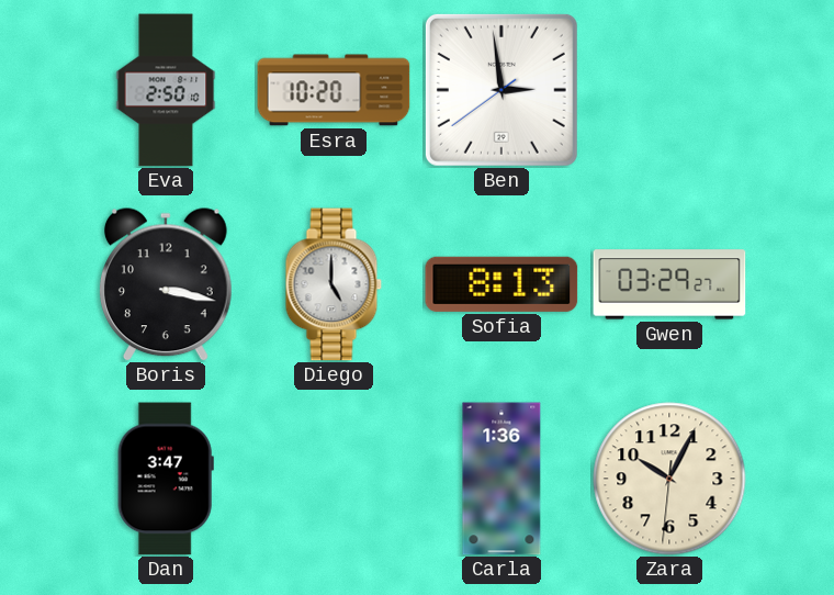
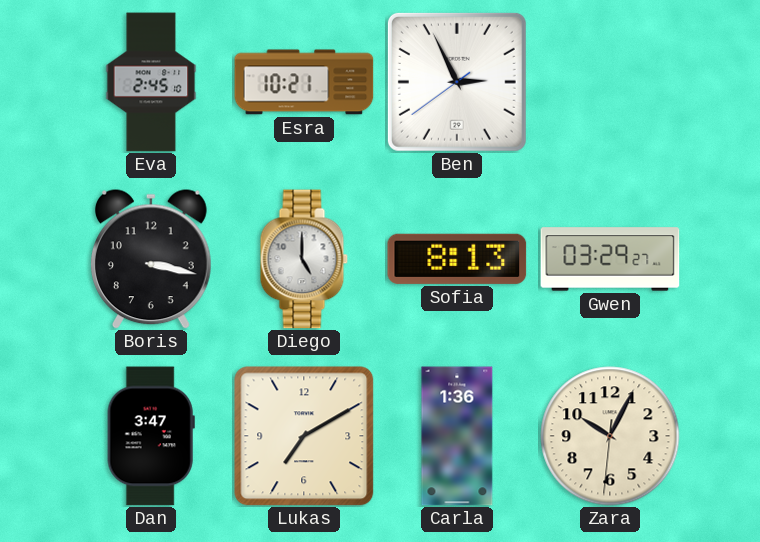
Eva: 2:50 -> 2:45
Esra: 10:20 -> 10:21
Ben: 2:58 -> 2:55
Lukas: none -> 7:10
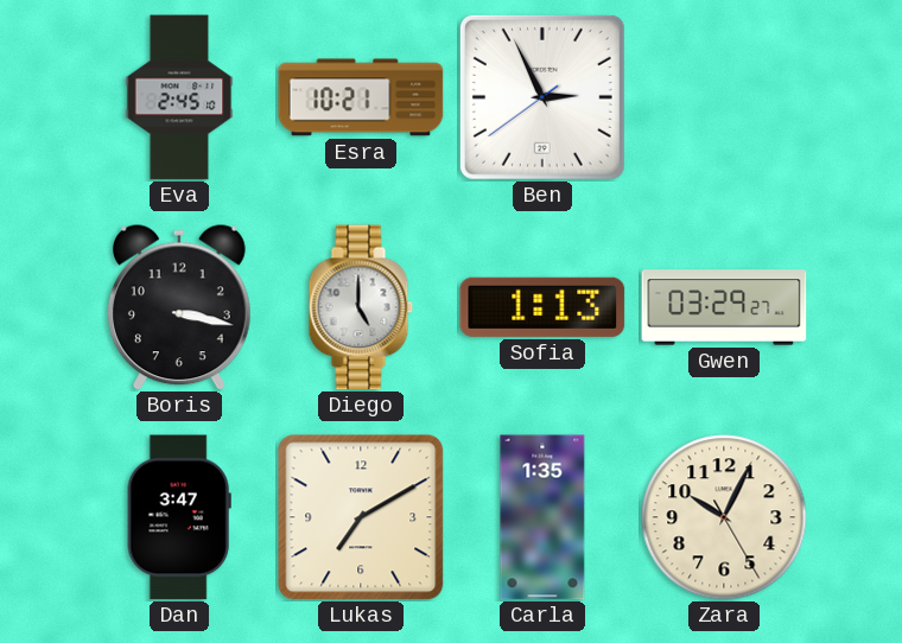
Sofia: 8:13 -> 1:13
Carla: 1:36 -> 1:35
Zara: 10:04:31 -> 10:04:25
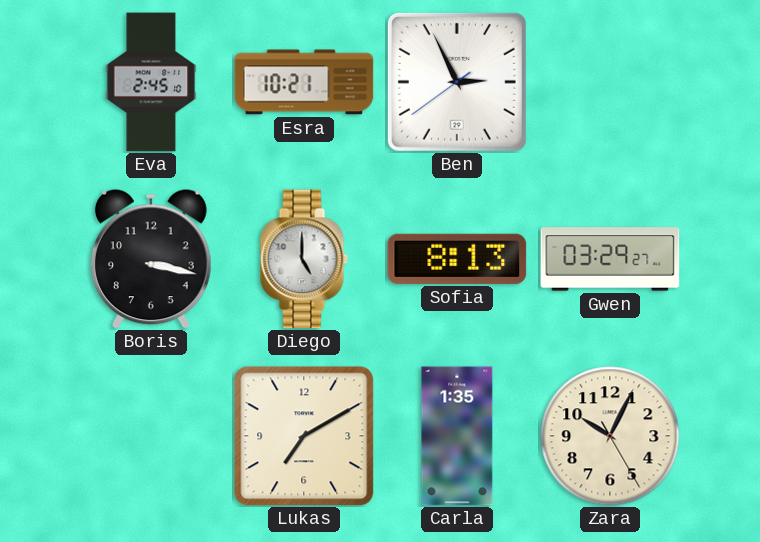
Sofia: 1:13 -> 8:13
Dan: 3:47 -> none
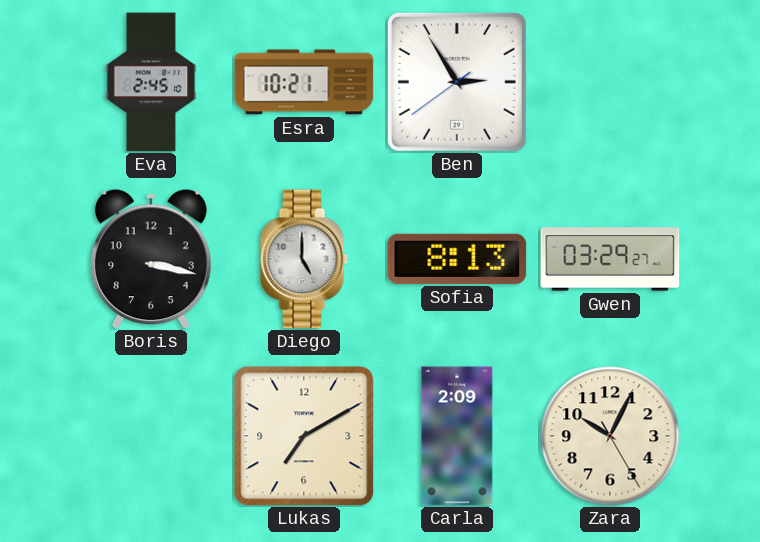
Ben: 2:55 -> 2:54
Carla: 1:35 -> 2:09
